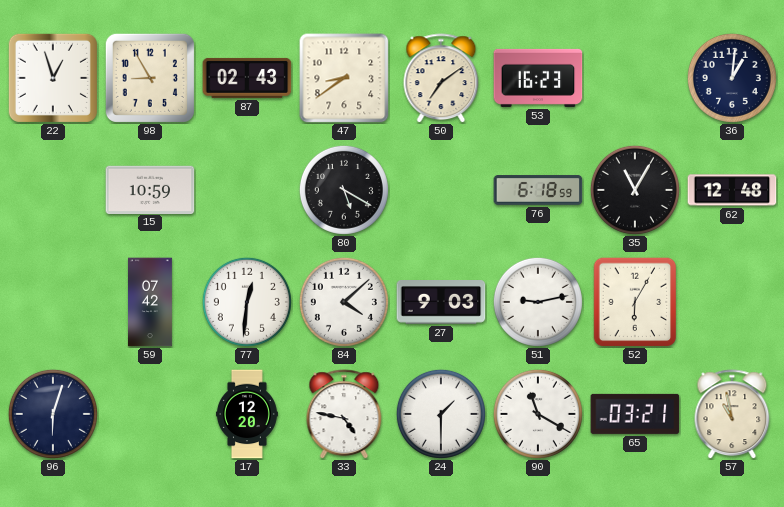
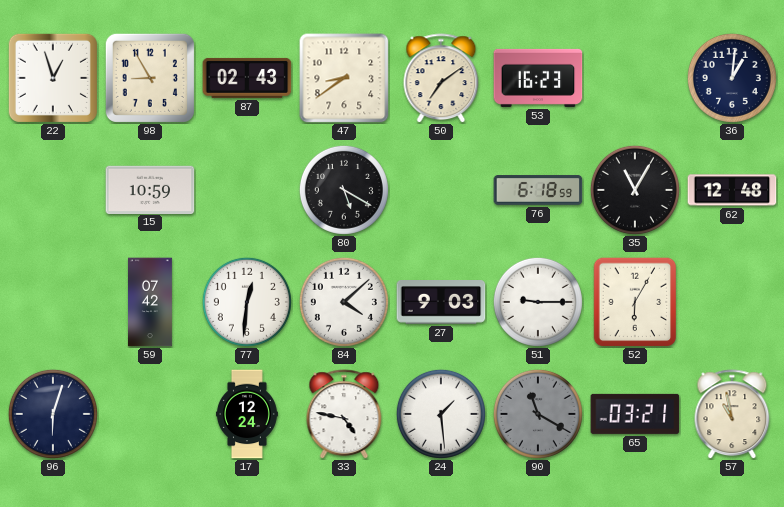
51: 9:13 -> 9:15
17: 12:20 -> 12:24
24: 1:30 -> 1:29
90 dial: white -> grey
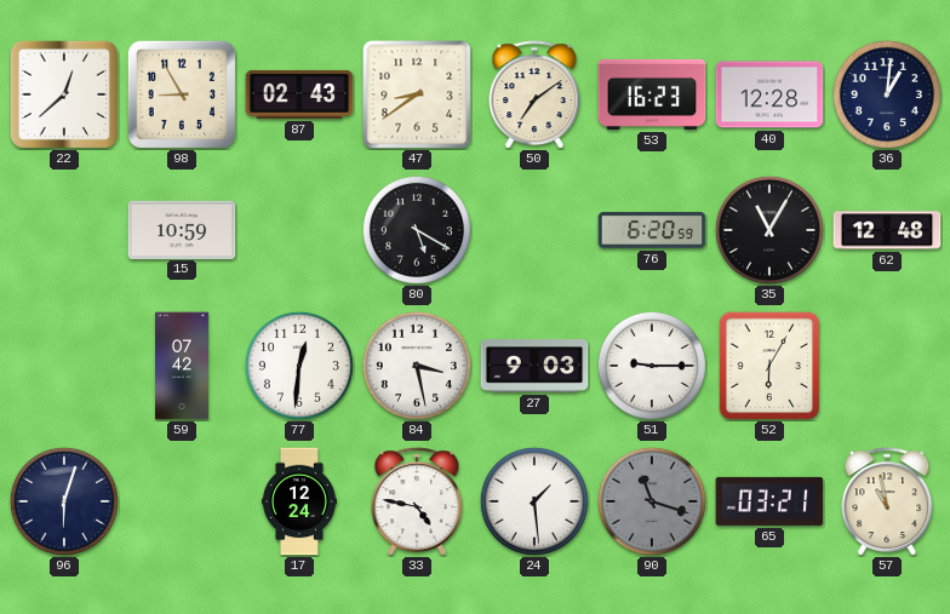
22: 12:57 -> 12:38
40: none -> 12:28
76: 6:18 -> 6:20
84: 4:08 -> 3:28
90: 11:20 -> 11:18
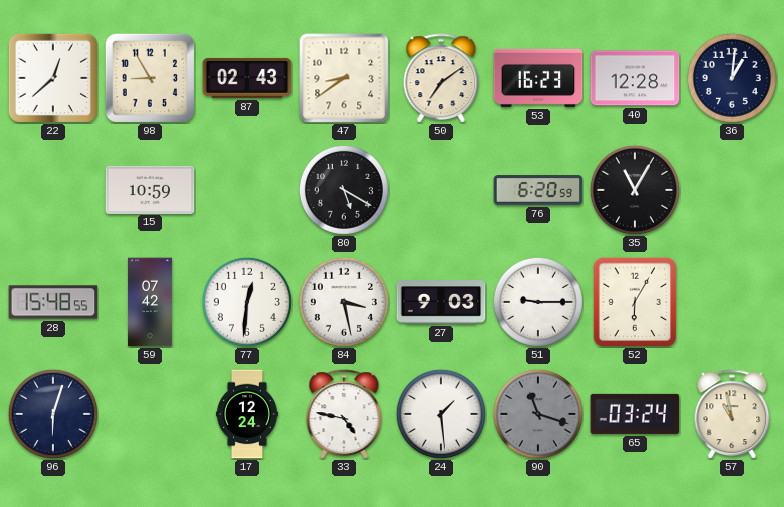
62: 12:48 -> none
28: none -> 15:48
65: 03:21 -> 03:24
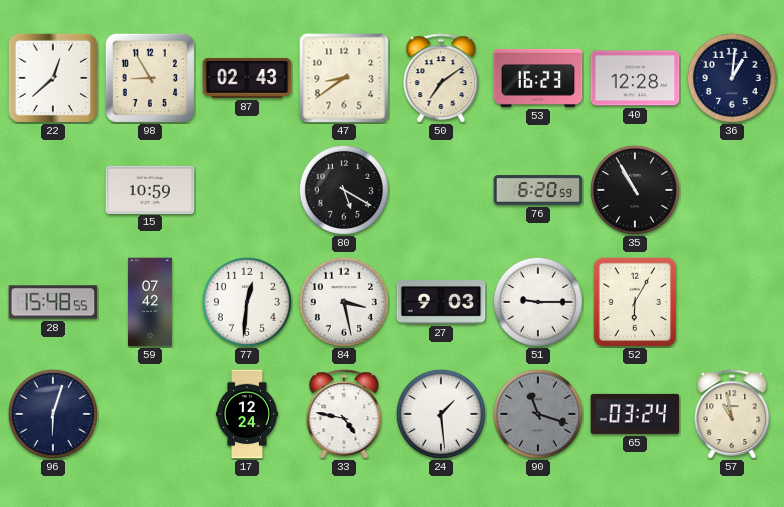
35: 11:05 -> 10:55
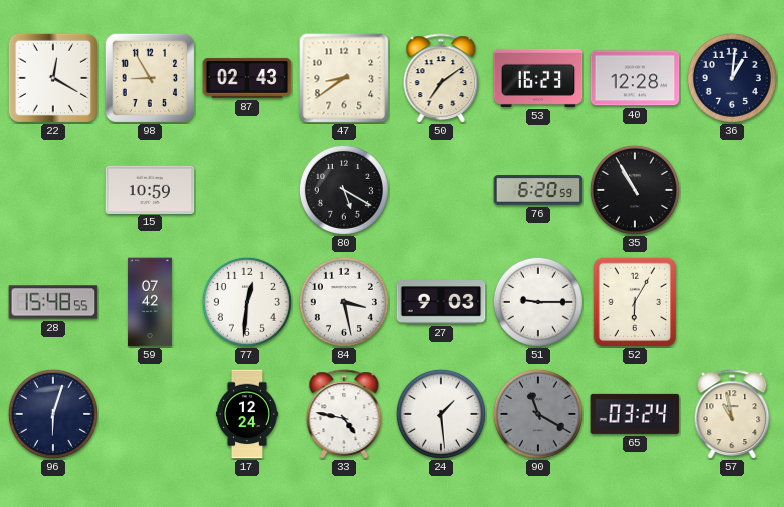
22: 12:38 -> 12:20
90: 11:18 -> 11:20
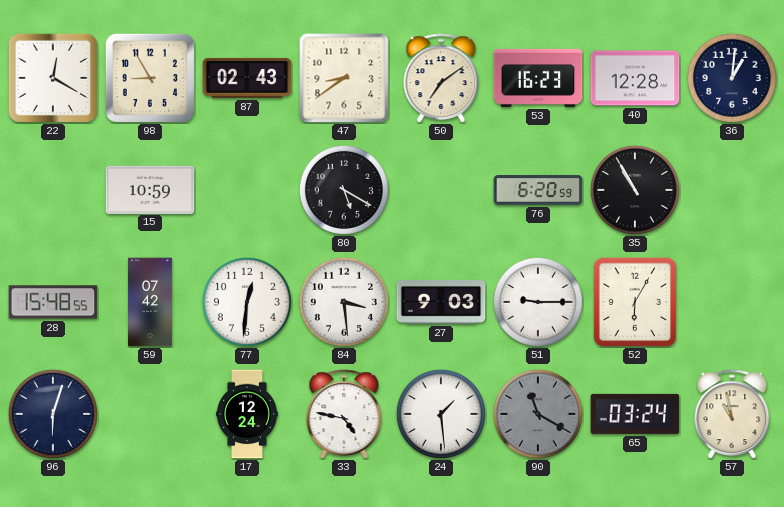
84: 3:28 -> 3:29
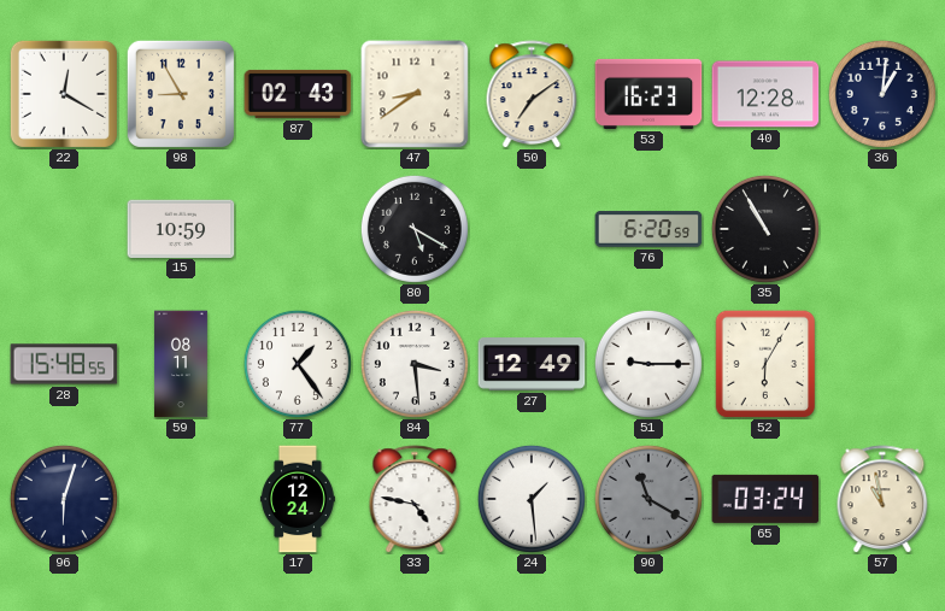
59: 07:42 -> 08:11
77: 12:31 -> 1:24
27: 9:03 -> 12:49
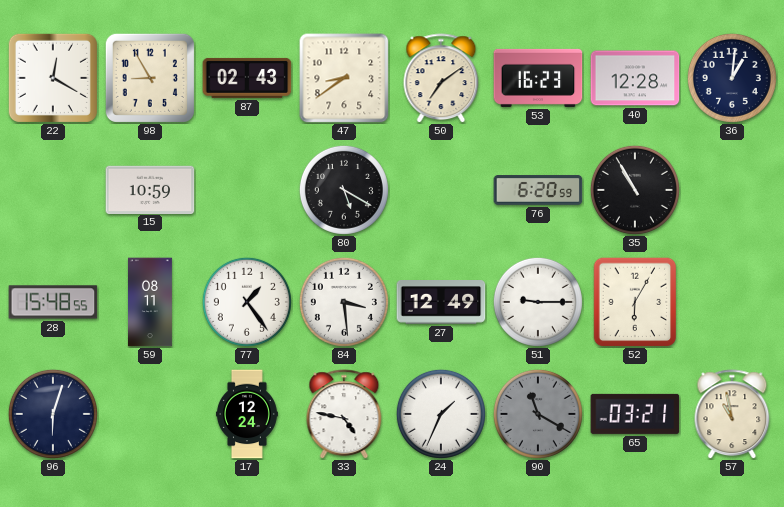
24: 1:29 -> 1:34
65: 03:24 -> 03:21
